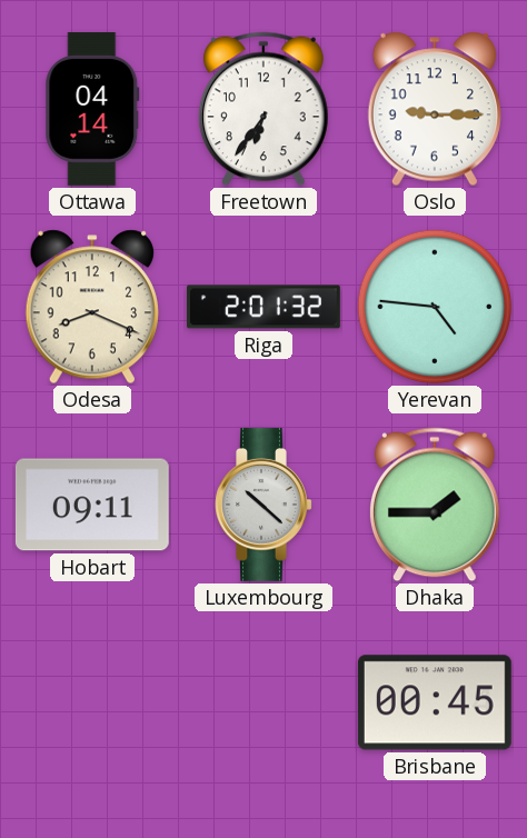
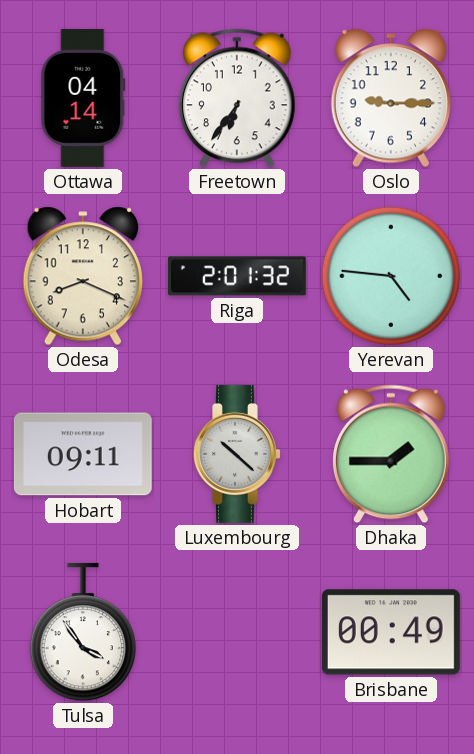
Tulsa: none -> 3:54
Brisbane: 00:45 -> 00:49
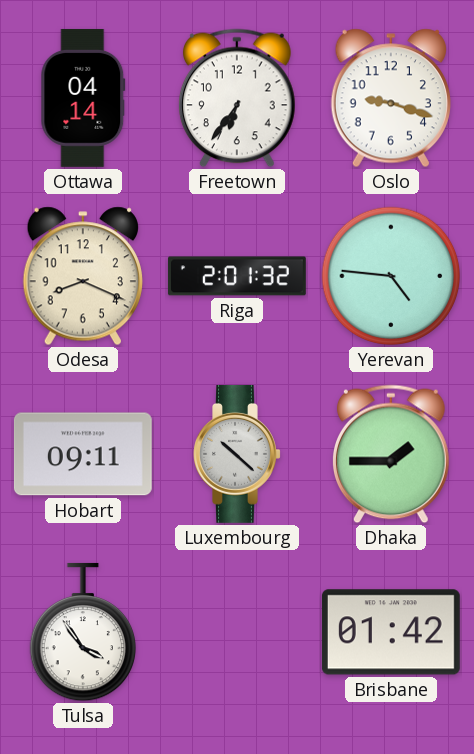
Oslo: 9:15 -> 9:18
Brisbane: 00:49 -> 01:42
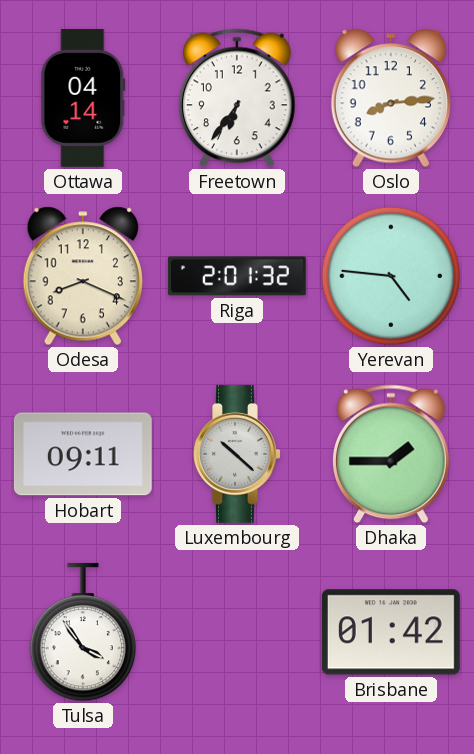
Oslo: 9:18 -> 8:14
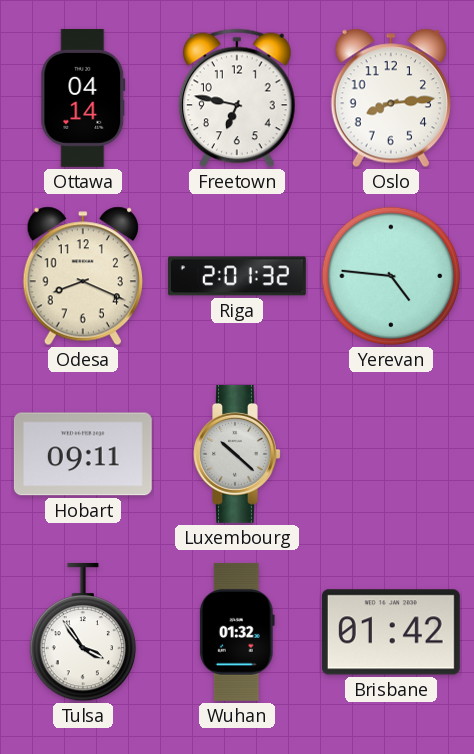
Freetown: 6:36 -> 6:47
Dhaka: 1:45 -> none
Wuhan: none -> 01:32
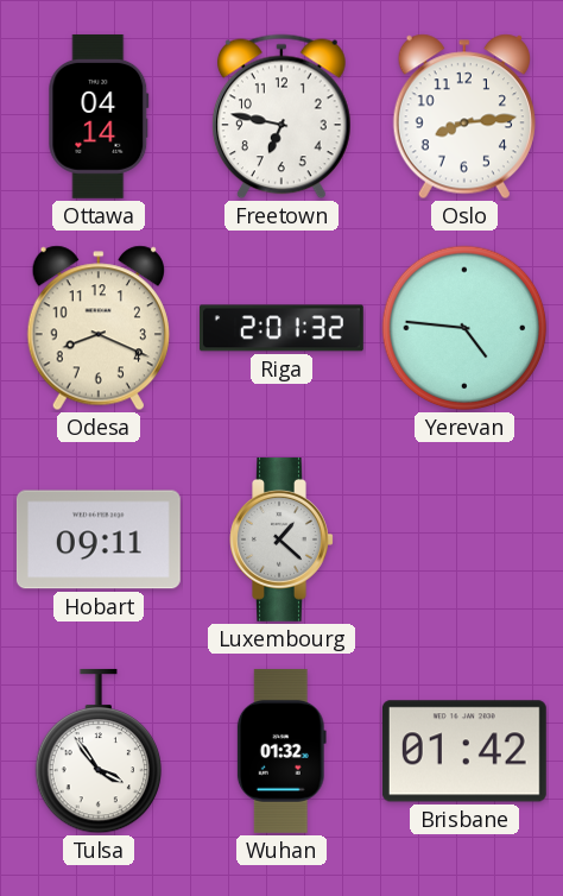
Luxembourg: 10:22 -> 1:22
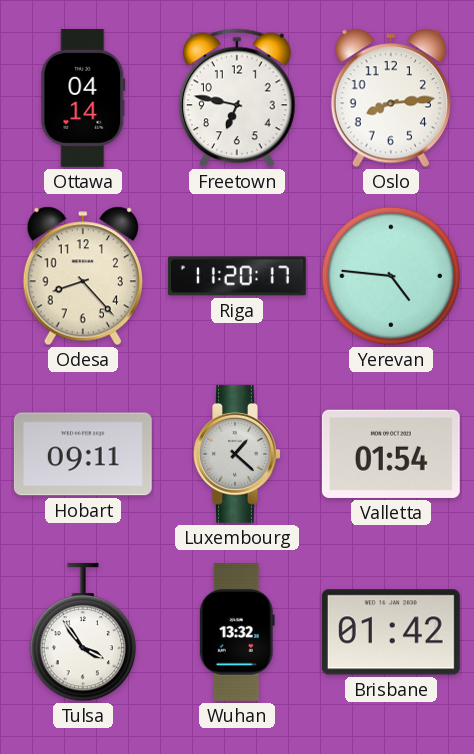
Odesa: 8:19 -> 8:23
Riga: 2:01 -> 11:20
Valletta: none -> 01:54
Wuhan: 01:32 -> 13:32
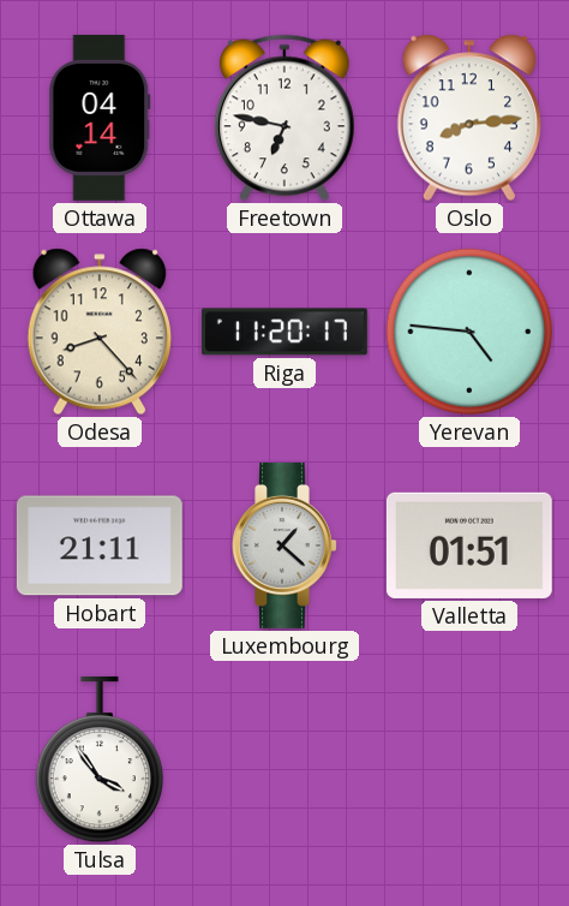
Hobart: 09:11 -> 21:11
Valletta: 01:54 -> 01:51
Wuhan: 13:32 -> none
Brisbane: 01:42 -> none
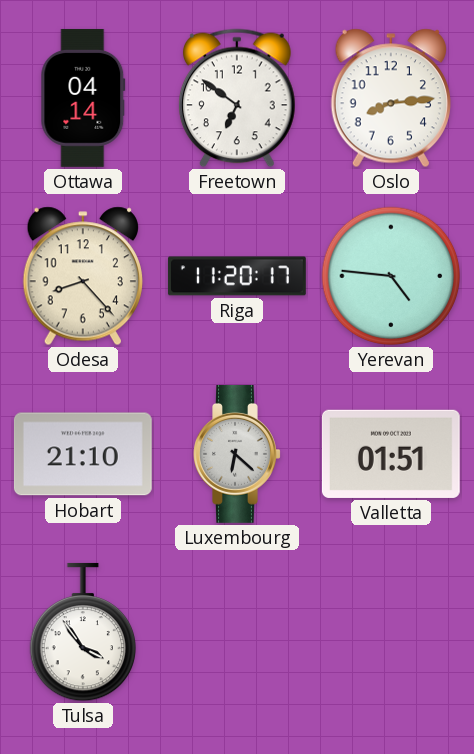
Freetown: 6:47 -> 6:51
Hobart: 21:11 -> 21:10
Luxembourg: 1:22 -> 6:22
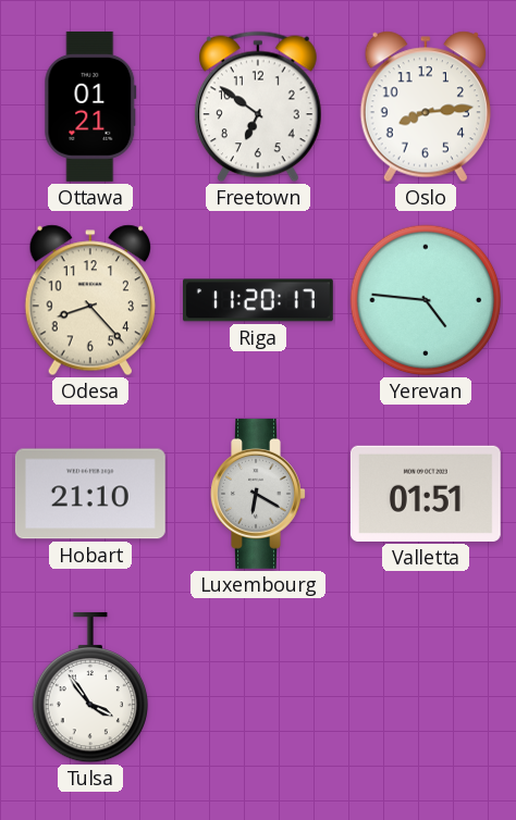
Ottawa: 04:14 -> 01:21
Luxembourg: 6:22 -> 6:20
